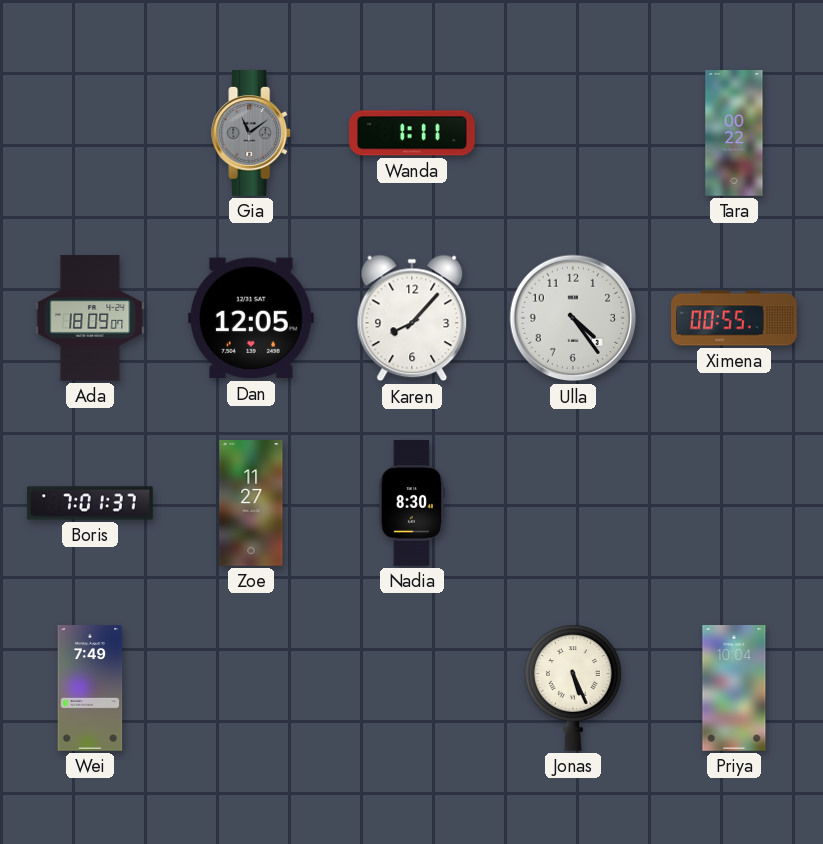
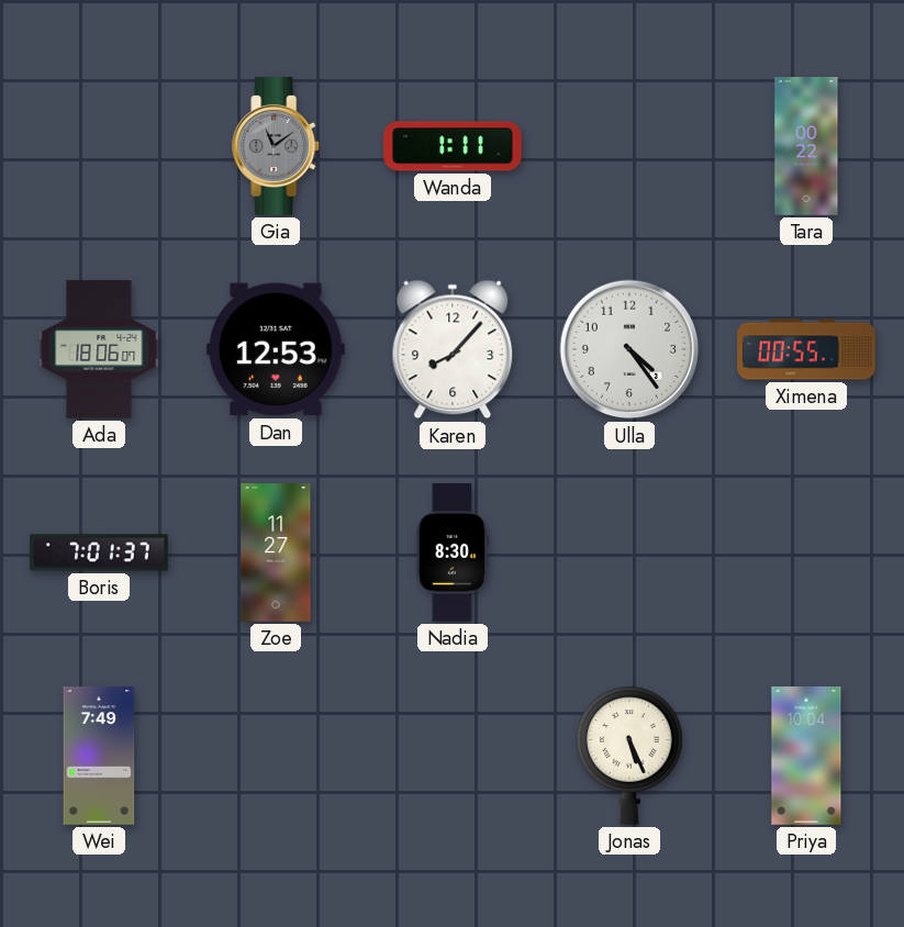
Ada: 18:09 -> 18:06
Dan: 12:05 -> 12:53
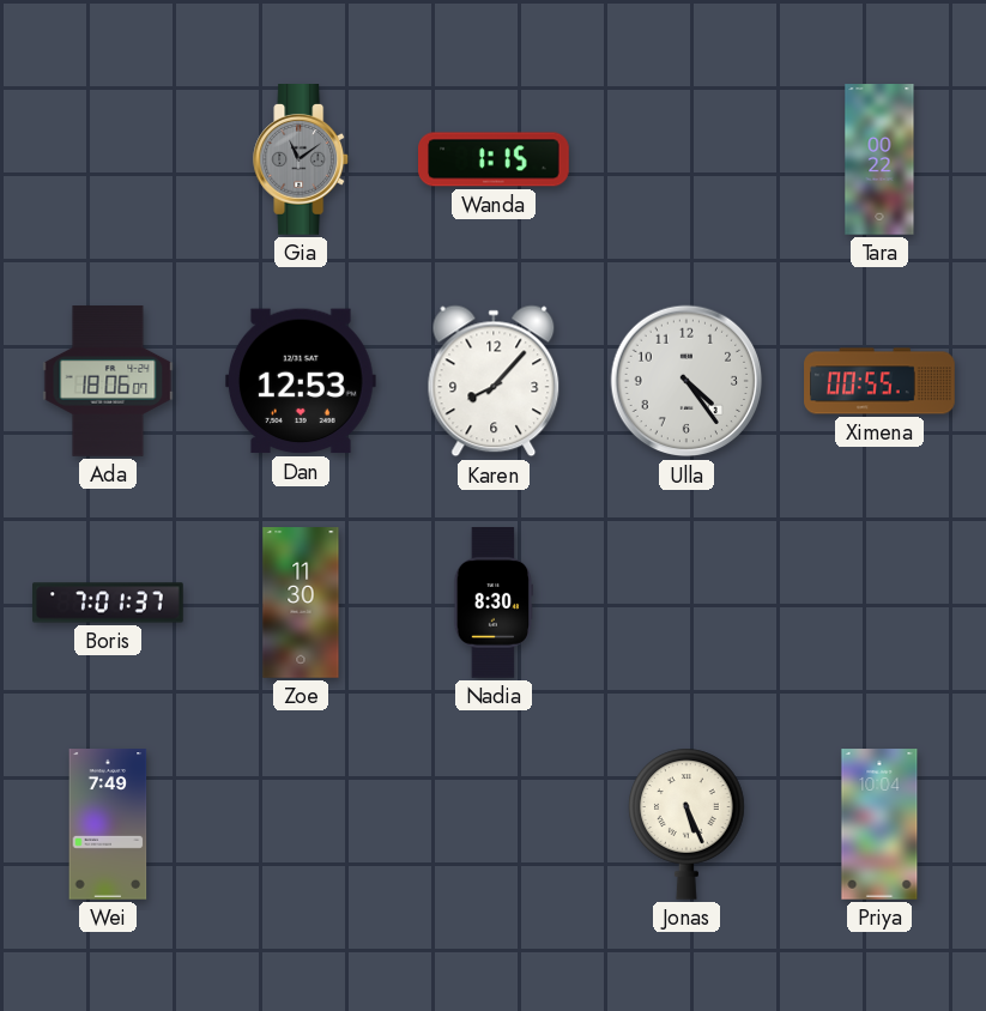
Wanda: 1:11 -> 1:15
Zoe: 11:27 -> 11:30
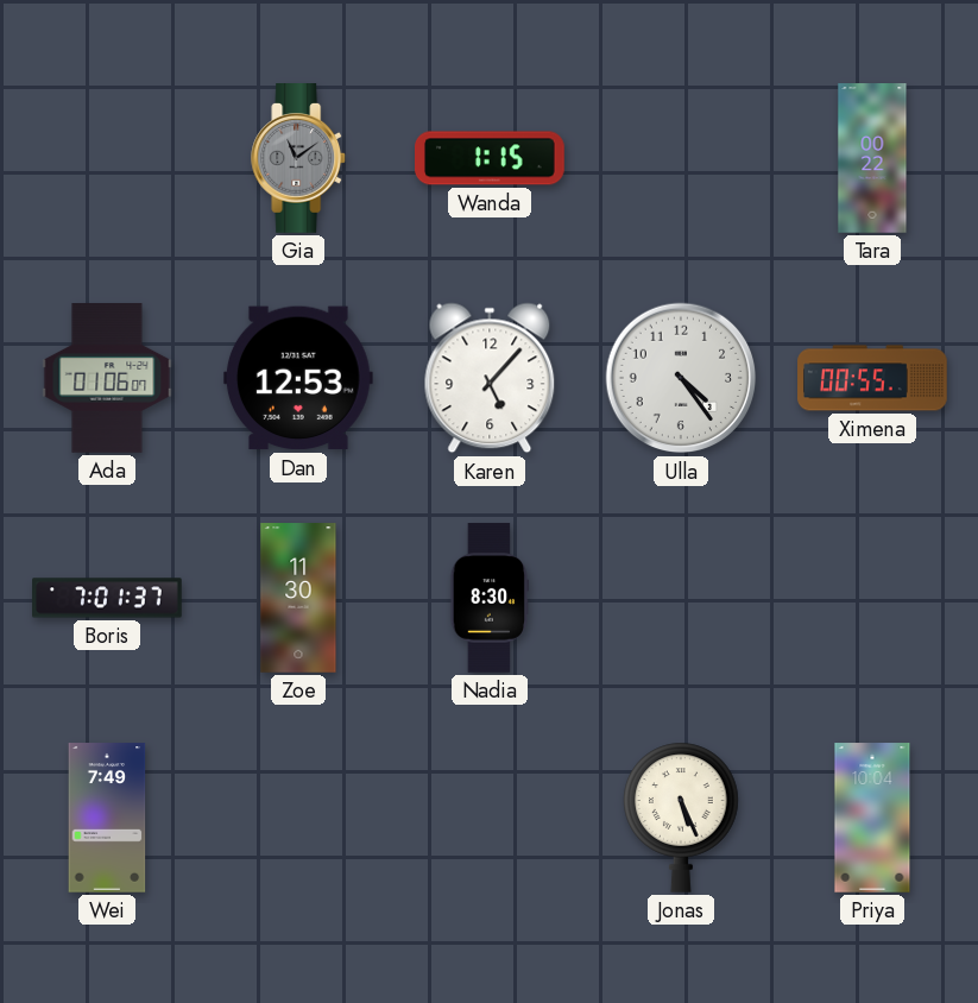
Ada: 18:06 -> 01:06
Karen: 8:07 -> 5:07
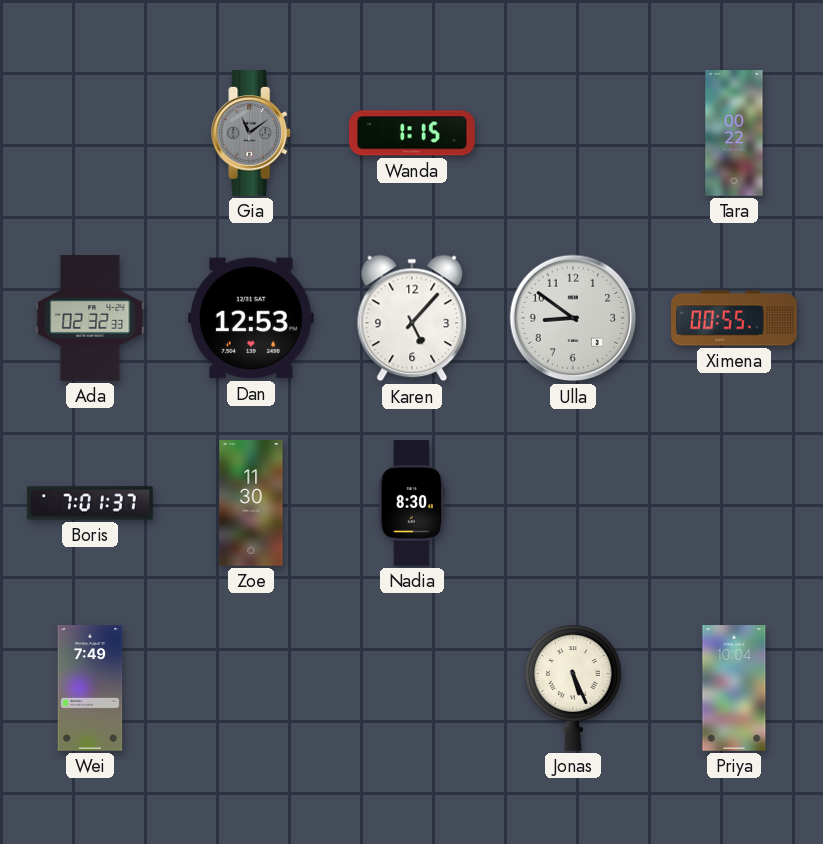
Ada: 01:06 -> 02:32
Ulla: 4:24 -> 8:51
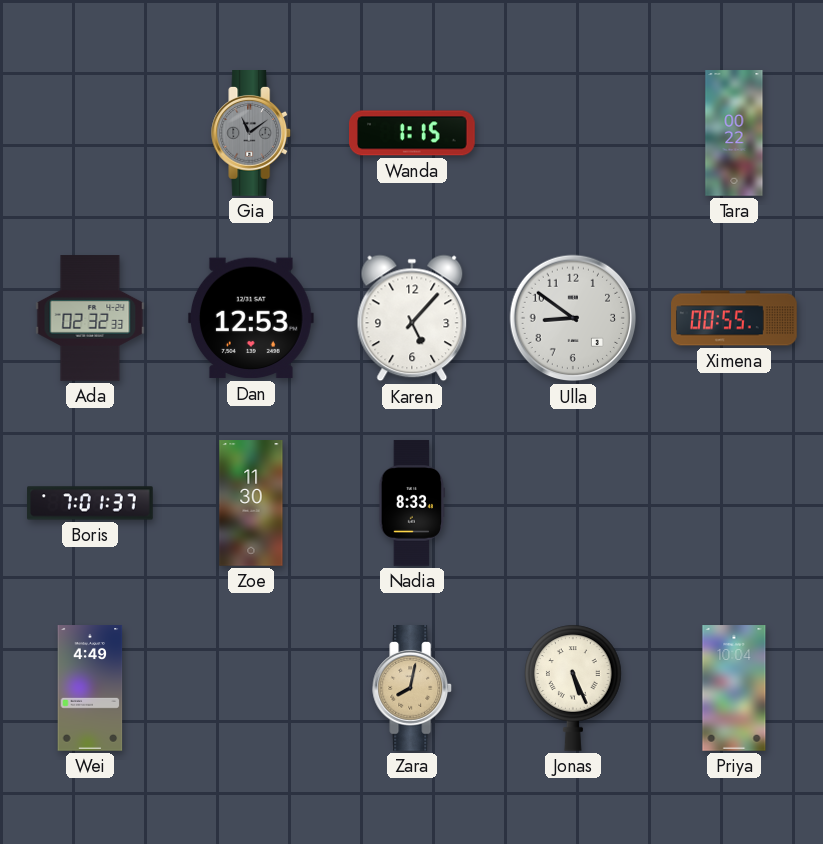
Nadia: 8:30 -> 8:33
Wei: 7:49 -> 4:49
Zara: none -> 8:02
